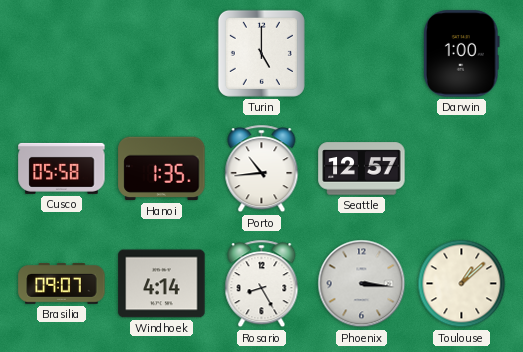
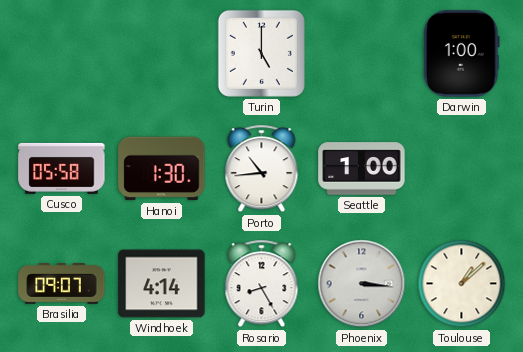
Hanoi: 1:35 -> 1:30
Seattle: 12:57 -> 1:00
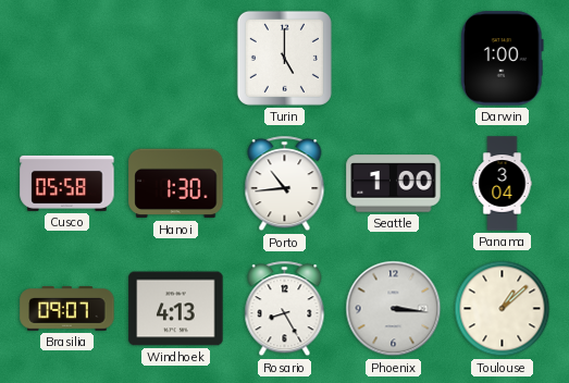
Panama: none -> 3:04
Windhoek: 4:14 -> 4:13
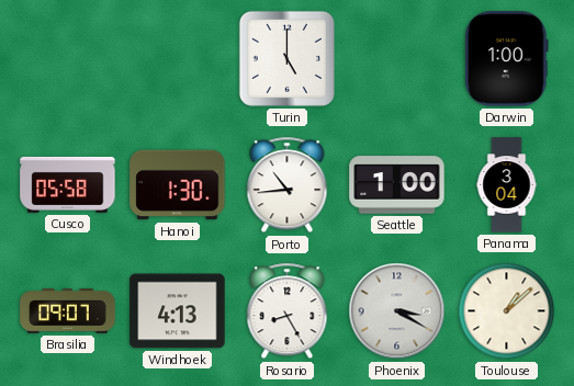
Phoenix: 3:16 -> 3:20
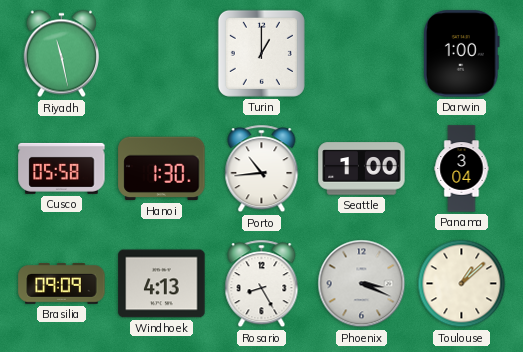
Riyadh: none -> 11:28
Turin: 5:00 -> 1:00
Brasilia: 09:07 -> 09:09
Phoenix: 3:20 -> 3:19
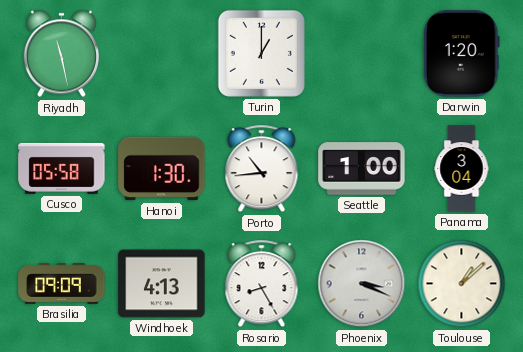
Darwin: 1:00 -> 1:20
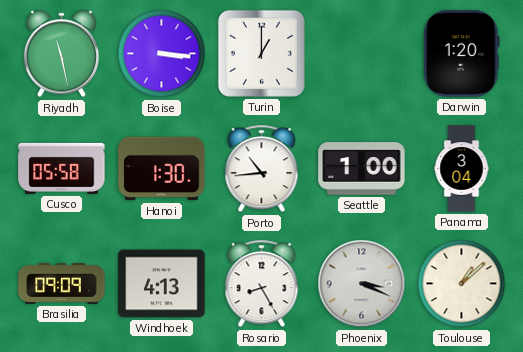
Boise: none -> 3:16
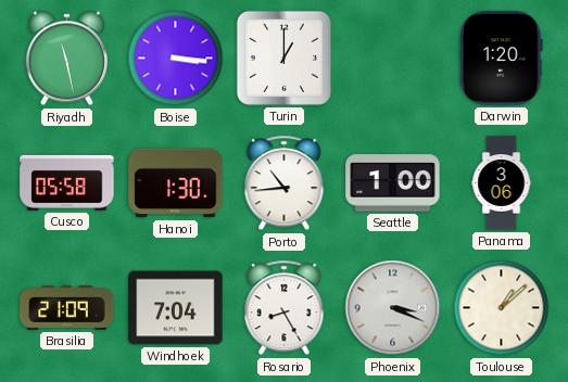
Panama: 3:04 -> 3:06
Brasilia: 09:09 -> 21:09
Windhoek: 4:13 -> 7:04
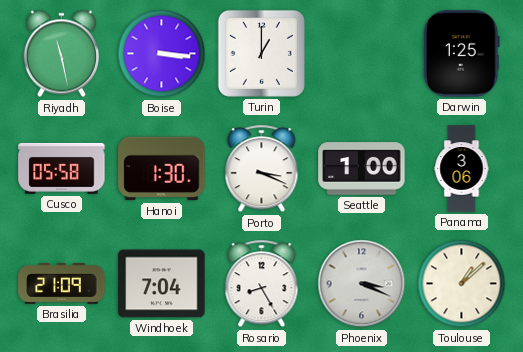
Darwin: 1:20 -> 1:25
Porto: 10:44 -> 3:19
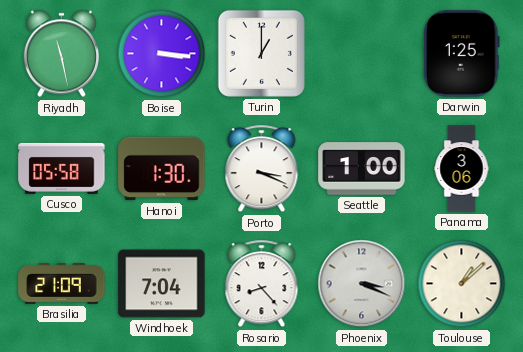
Rosario: 8:25 -> 8:23
